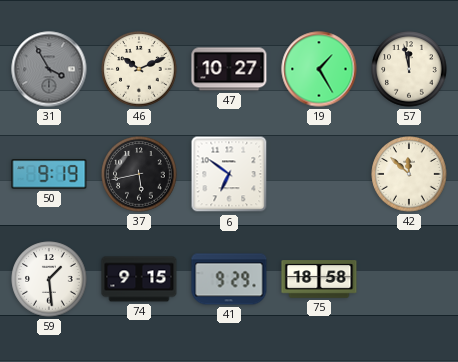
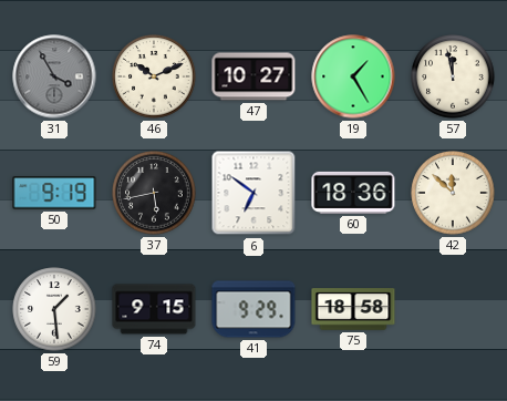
60: none -> 18:36
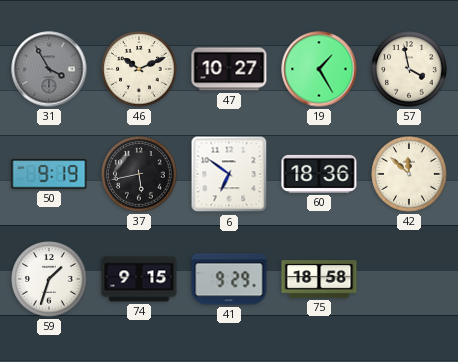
57: 11:58 -> 3:58
59: 1:29 -> 1:33
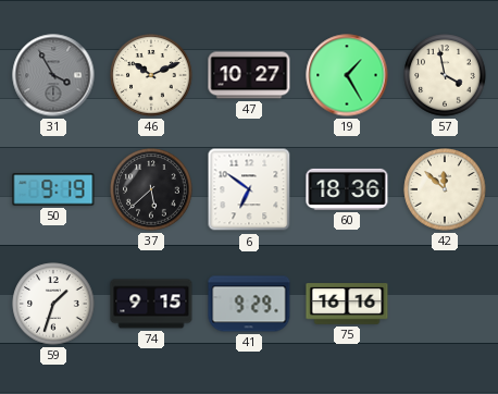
37: 5:43 -> 5:38
75: 18:58 -> 16:16
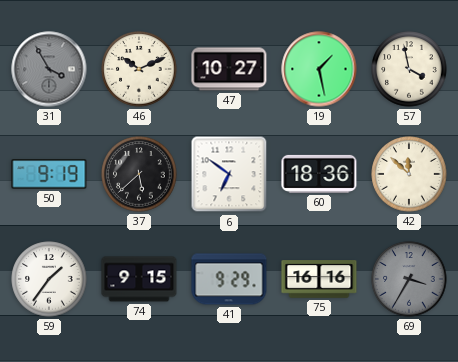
19: 1:25 -> 1:28
59: 1:33 -> 1:36
69: none -> 3:35
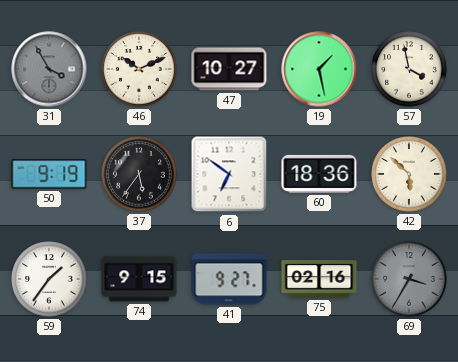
37: 5:38 -> 5:36
42: 11:52 -> 5:52
41: 9:29 -> 9:27
75: 16:16 -> 02:16
